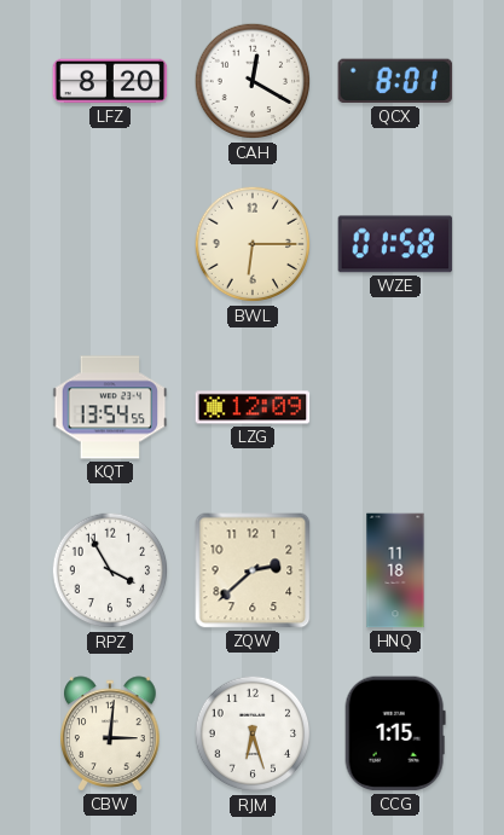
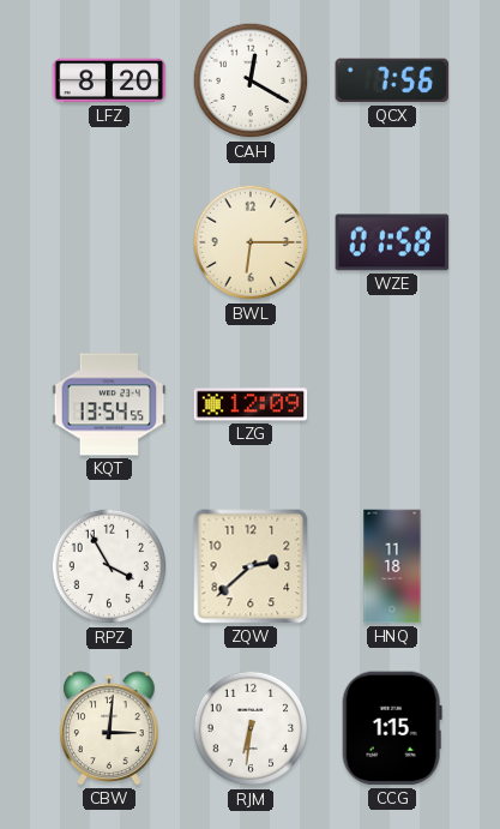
QCX: 8:01 -> 7:56
RJM: 6:27 -> 6:31
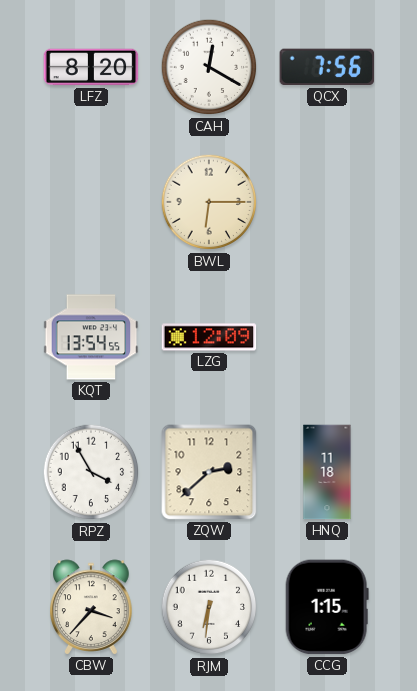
WZE: 01:58 -> none
CBW: 3:01 -> 3:37
